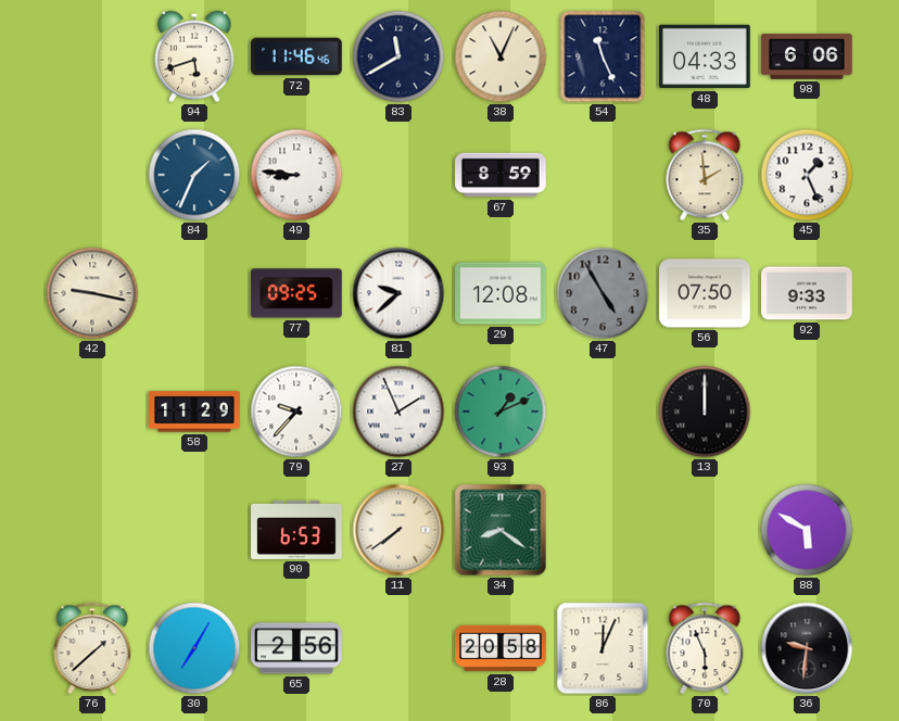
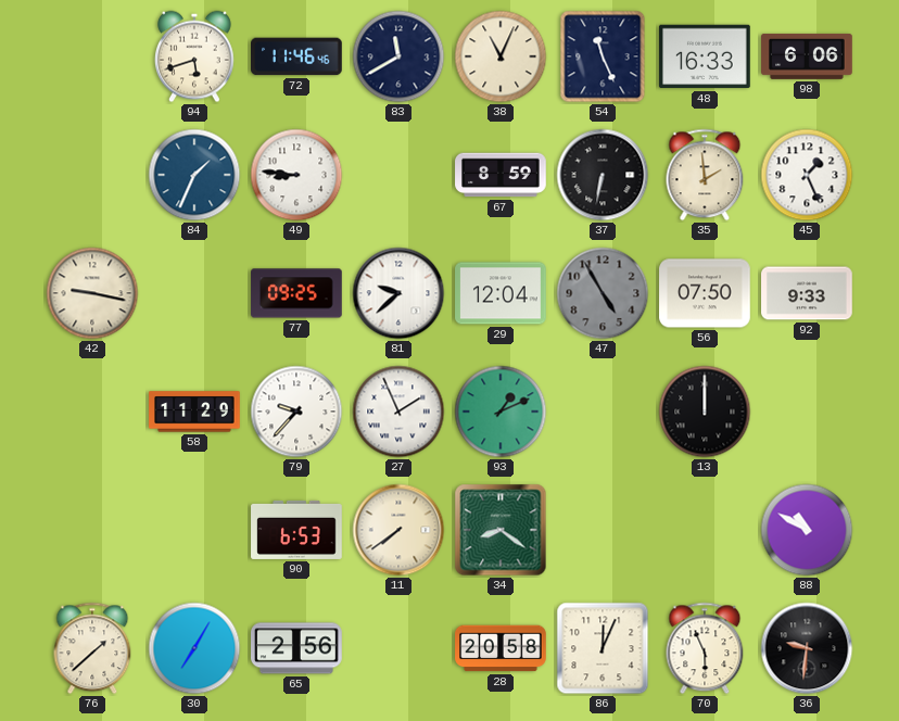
48: 04:33 -> 16:33
37: none -> 6:32
29: 12:08 -> 12:04
88: 5:50 -> 10:50
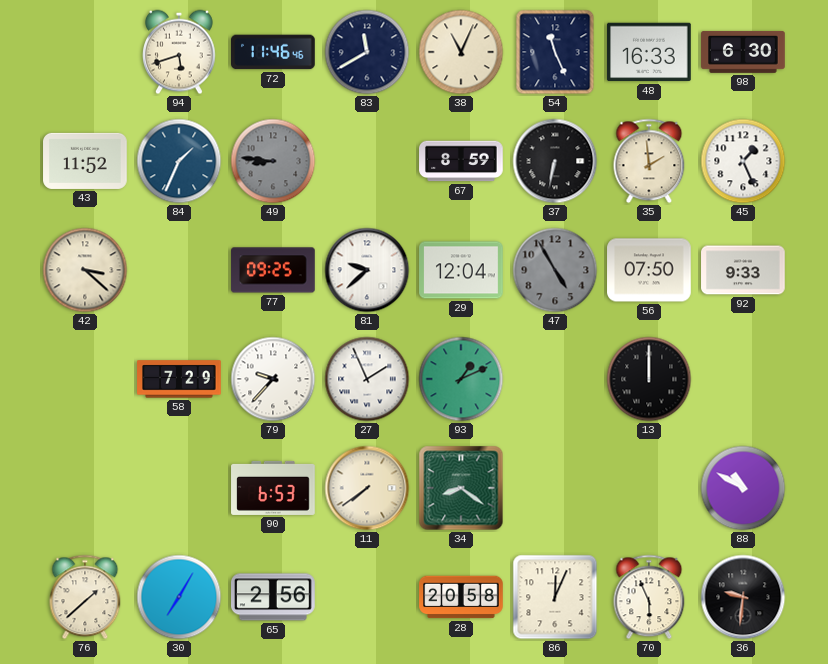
98: 6:06 -> 6:30
43: none -> 11:52
49 dial: white -> grey
42: 9:17 -> 3:22
58: 11:29 -> 7:29
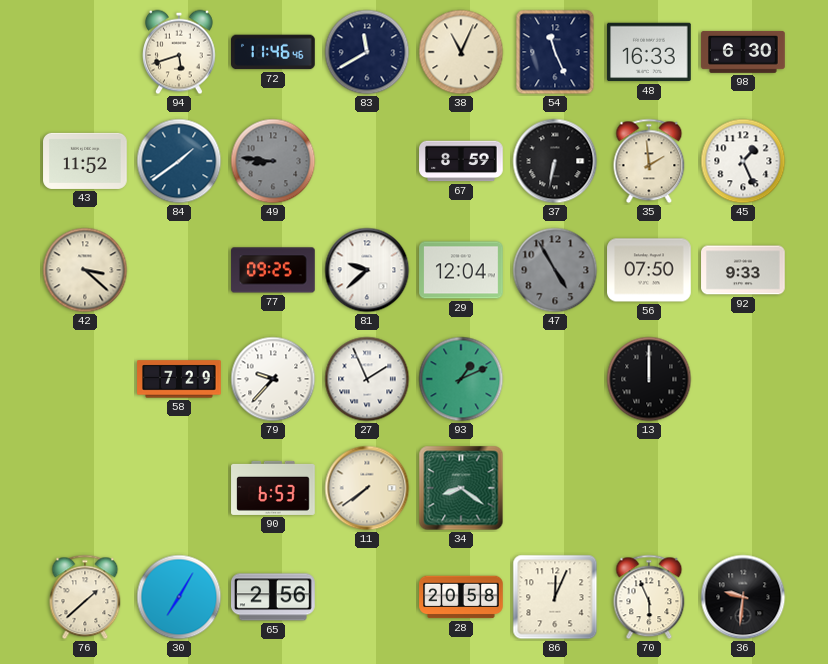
84: 1:34 -> 1:39
88: 10:50 -> none
